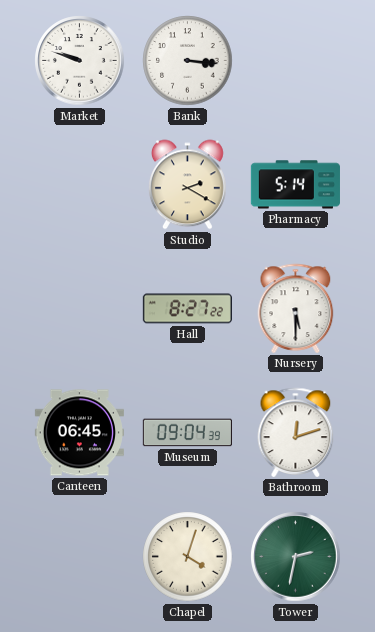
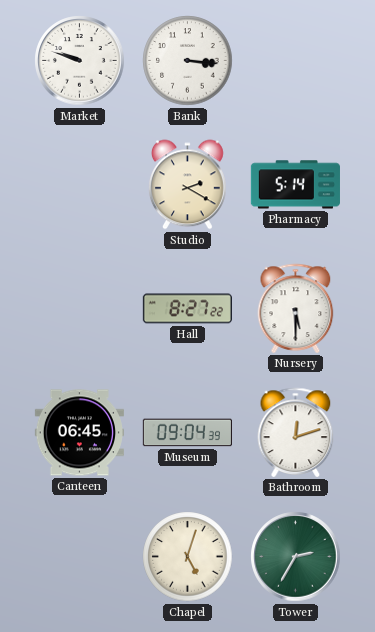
Chapel: 4:03 -> 5:03
Tower: 2:32 -> 2:35
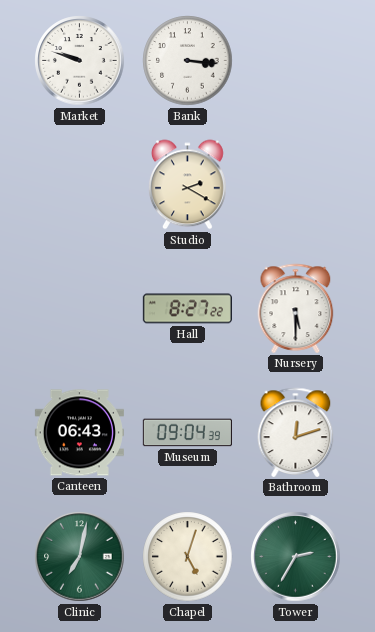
Pharmacy: 5:14 -> none
Canteen: 06:45 -> 06:43
Clinic: none -> 7:02
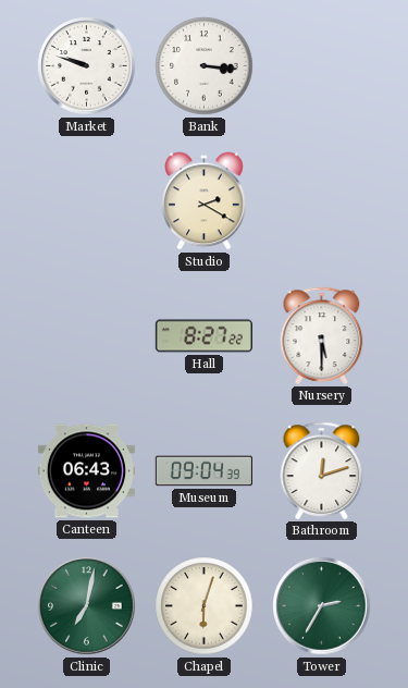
Chapel: 5:03 -> 6:03
